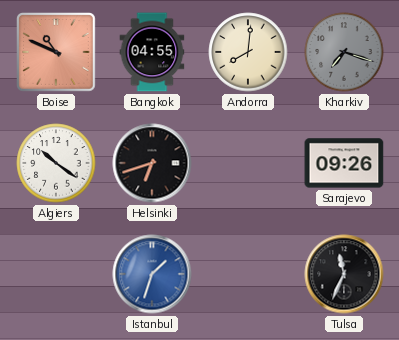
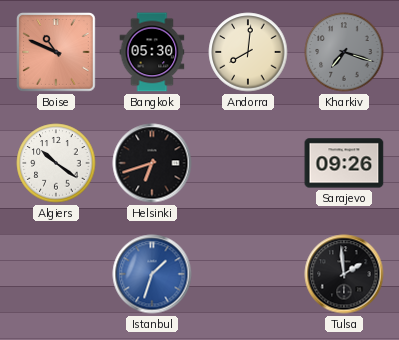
Bangkok: 04:55 -> 05:30
Tulsa: 11:34 -> 1:59
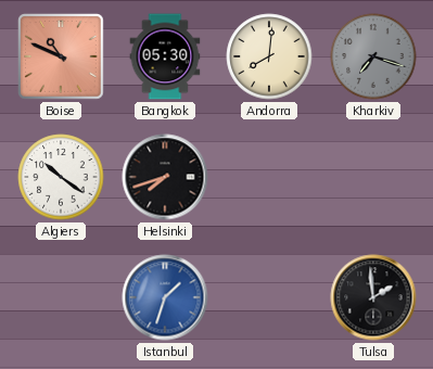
Helsinki: 6:42 -> 7:42
Sarajevo: 09:26 -> none
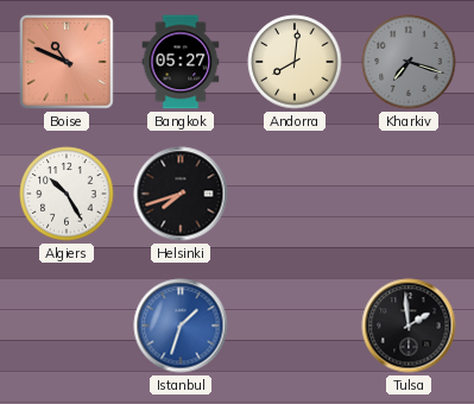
Bangkok: 05:30 -> 05:27
Algiers: 10:21 -> 10:25
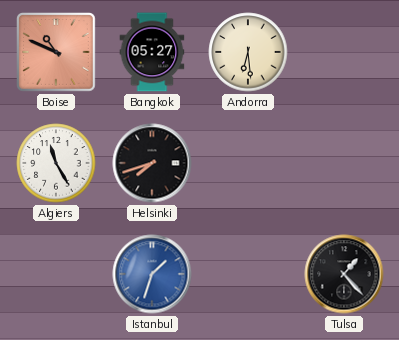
Andorra: 8:01 -> 6:29
Kharkiv: 7:18 -> none
Algiers: 10:25 -> 11:25
Tulsa: 1:59 -> 1:23
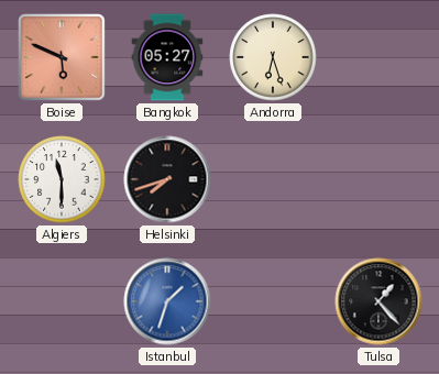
Boise: 10:49 -> 5:49
Andorra: 6:29 -> 6:27
Algiers: 11:25 -> 11:30
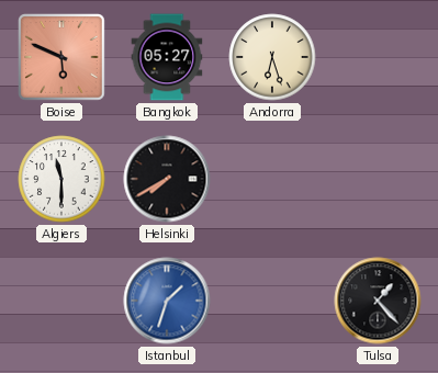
Helsinki: 7:42 -> 7:40
